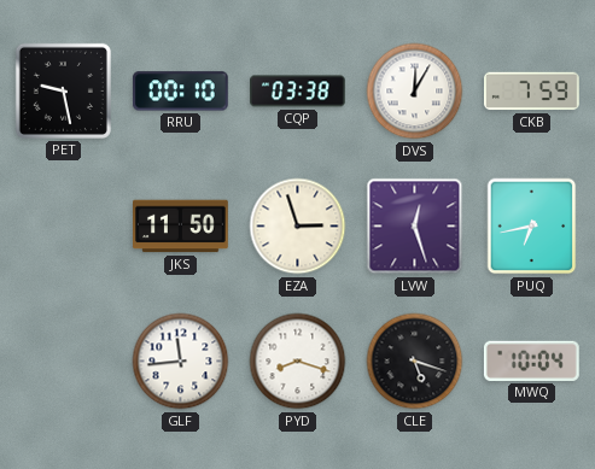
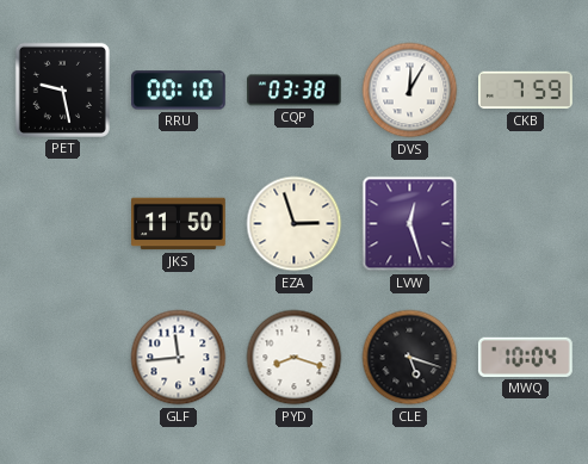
PUQ: 6:43 -> none
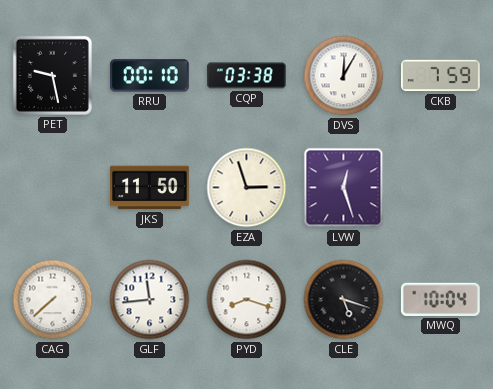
CAG: none -> 7:38
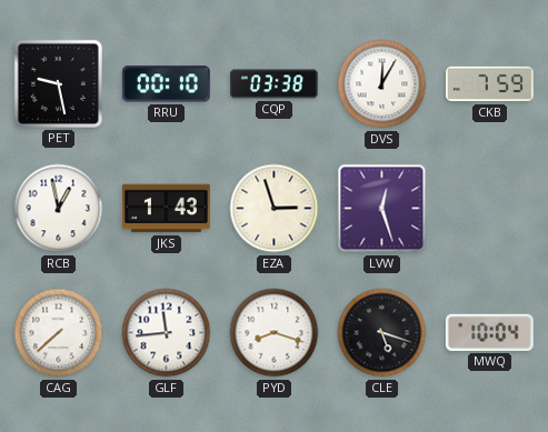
RCB: none -> 12:58
JKS: 11:50 -> 1:43
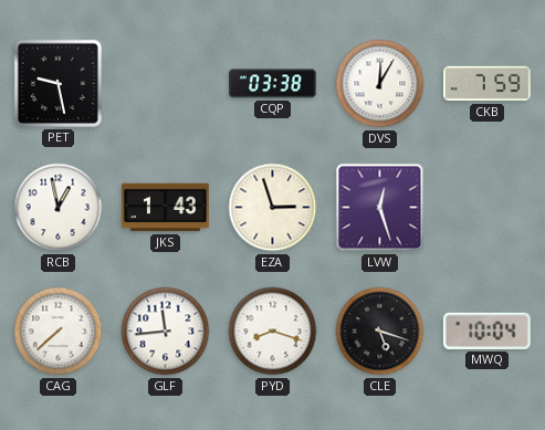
RRU: 00:10 -> none
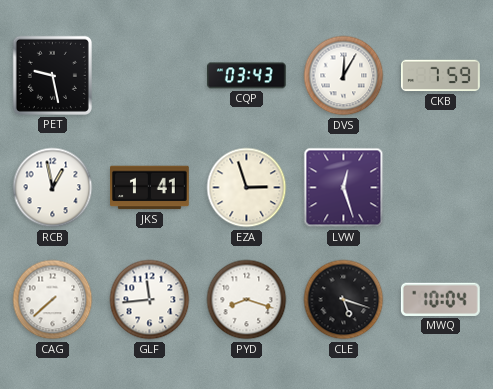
CQP: 03:38 -> 03:43
JKS: 1:43 -> 1:41
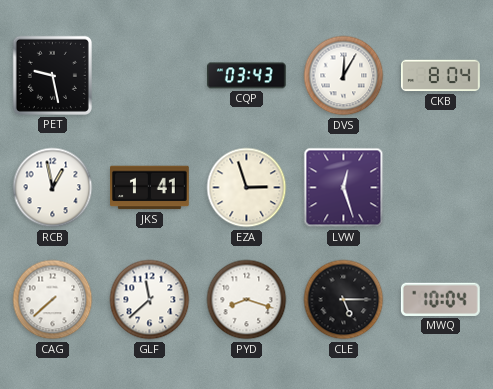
CKB: 7:59 -> 8:04
GLF: 11:44 -> 11:38
CLE: 5:18 -> 5:15
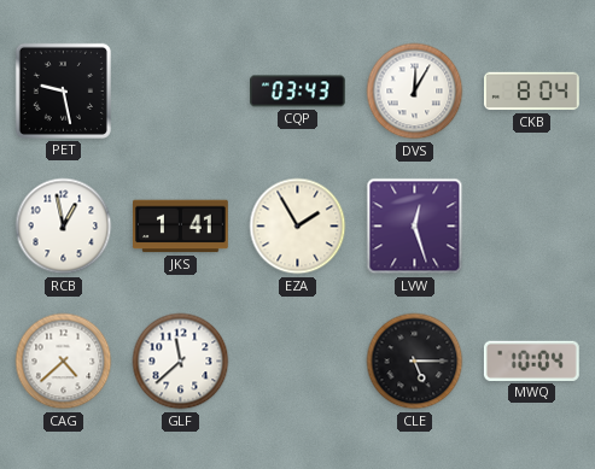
EZA: 2:57 -> 1:55
CAG: 7:38 -> 4:38
PYD: 8:18 -> none
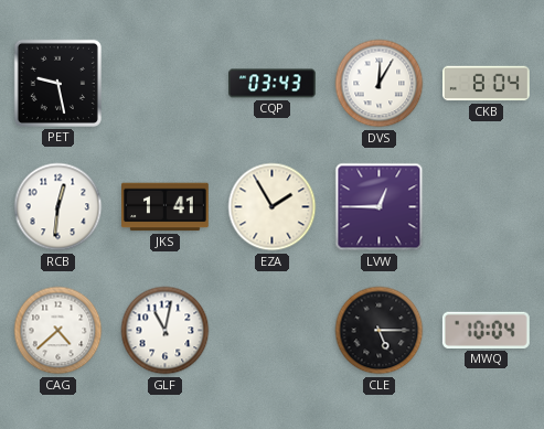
RCB: 12:58 -> 12:31
LVW: 12:27 -> 12:45
GLF: 11:38 -> 11:02
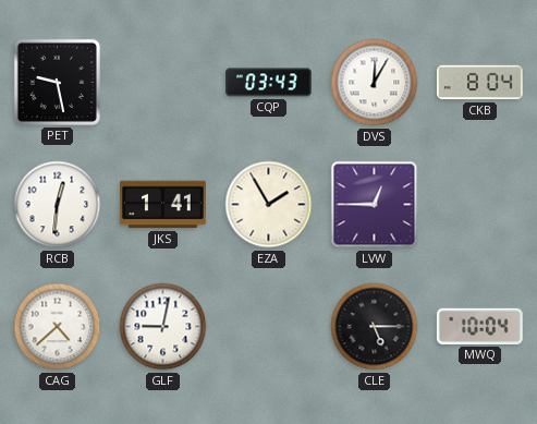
GLF: 11:02 -> 9:02
